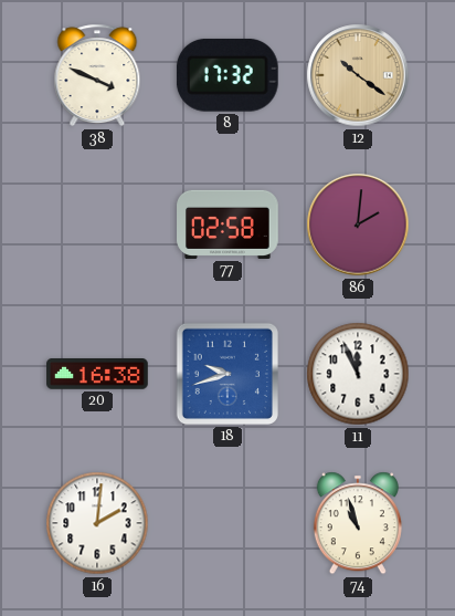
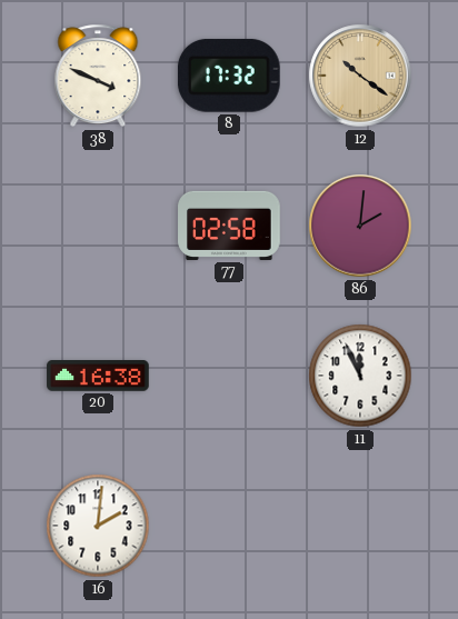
18: 9:42 -> none
74: 10:57 -> none
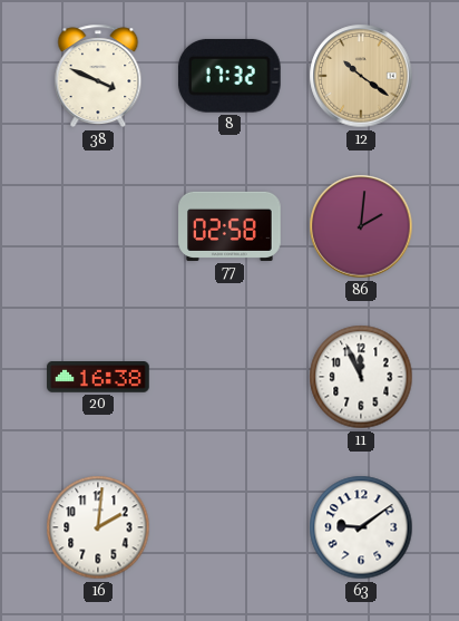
63: none -> 9:09
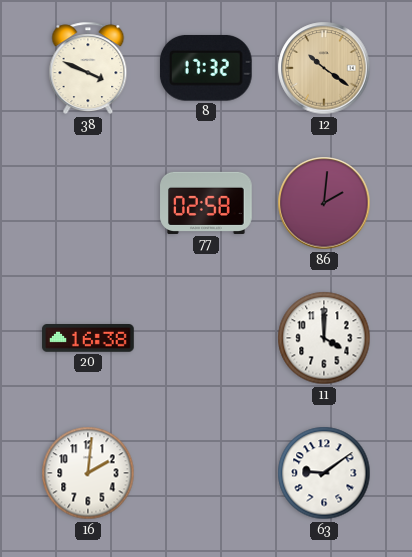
11: 11:56 -> 4:00
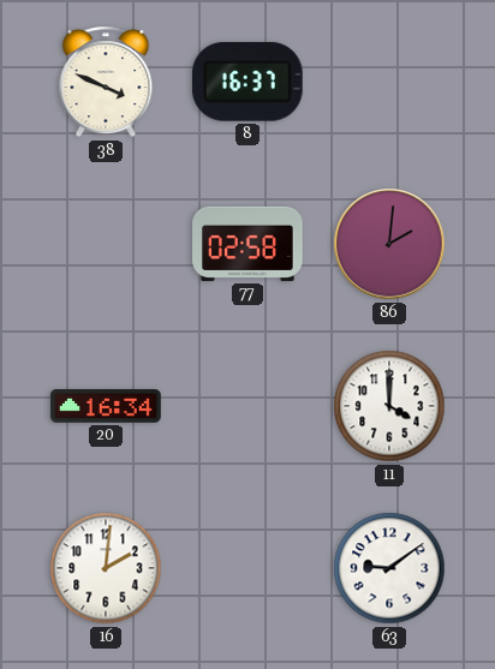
8: 17:32 -> 16:37
12: 10:21 -> none
20: 16:38 -> 16:34
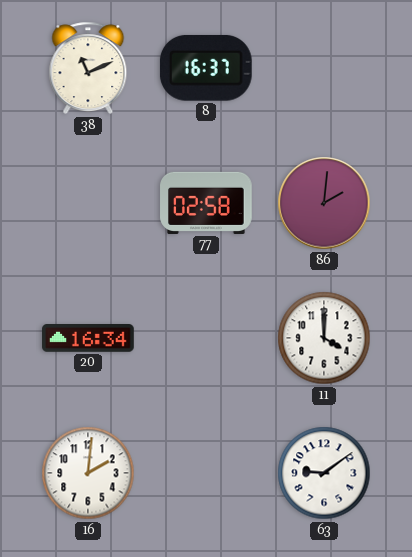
38: 3:49 -> 11:11
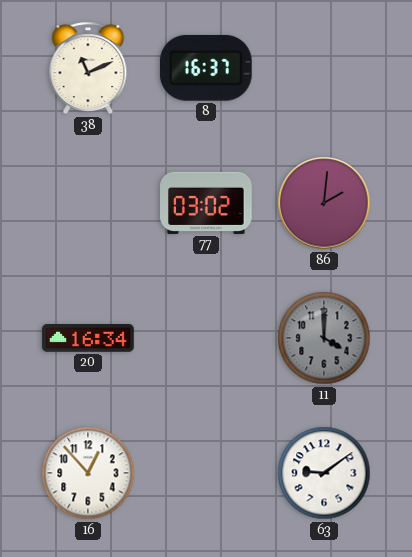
77: 02:58 -> 03:02
11 dial: white -> grey
16: 2:01 -> 12:53
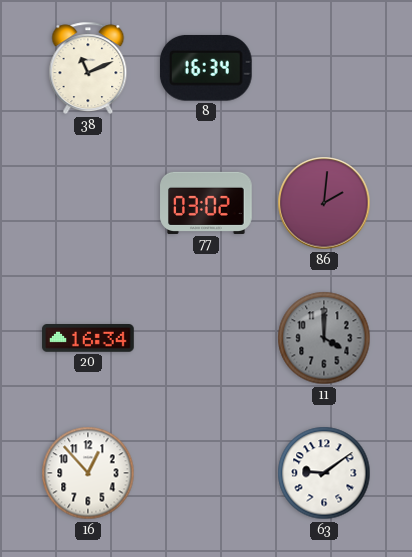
8: 16:37 -> 16:34
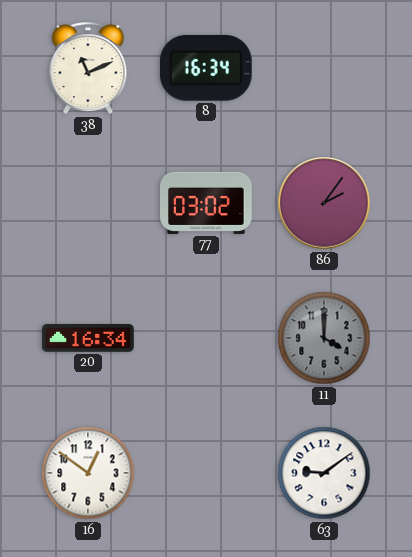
86: 2:01 -> 2:06
16: 12:53 -> 12:51
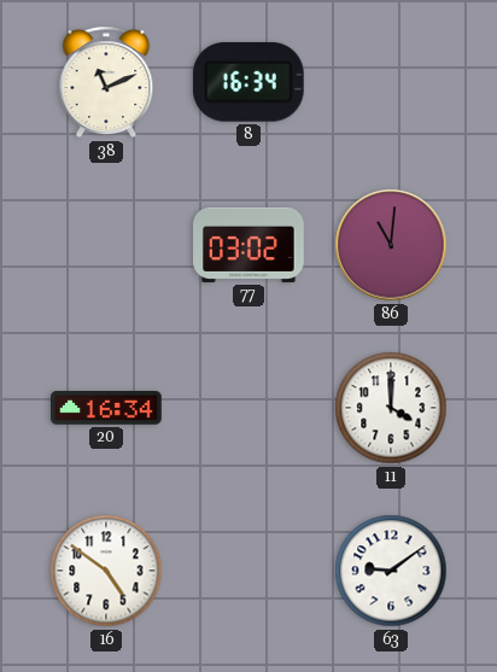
86: 2:06 -> 11:01
11 dial: grey -> white
16: 12:51 -> 4:51
